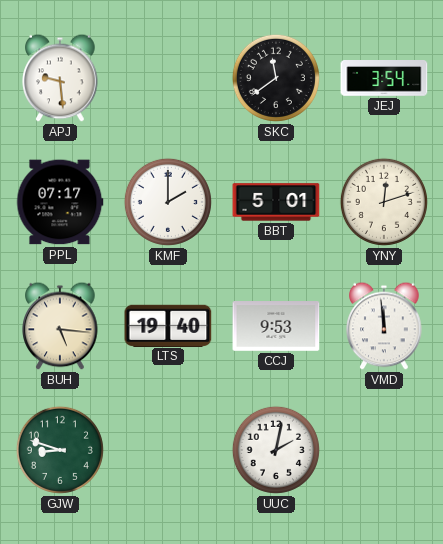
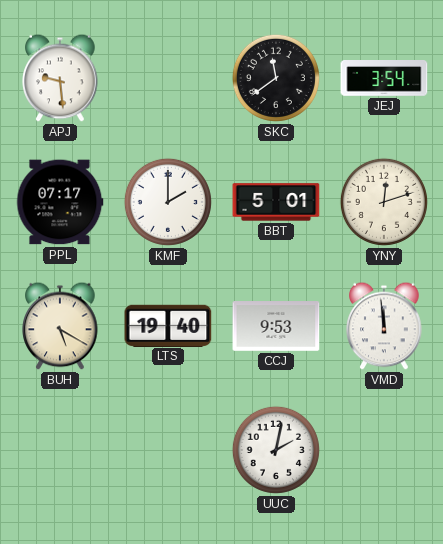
BUH: 5:16 -> 5:20
GJW: 8:48 -> none
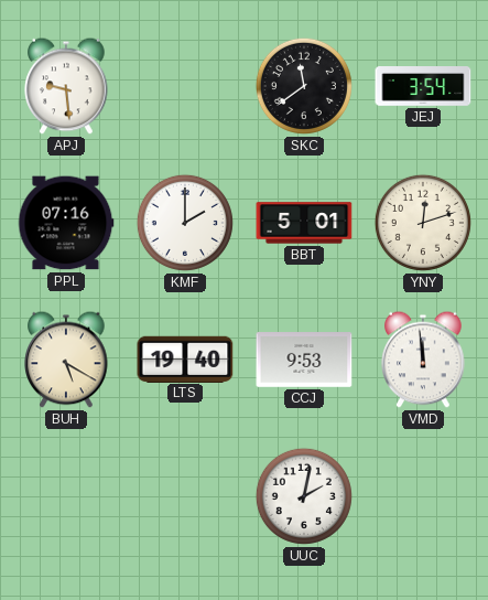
PPL: 07:17 -> 07:16
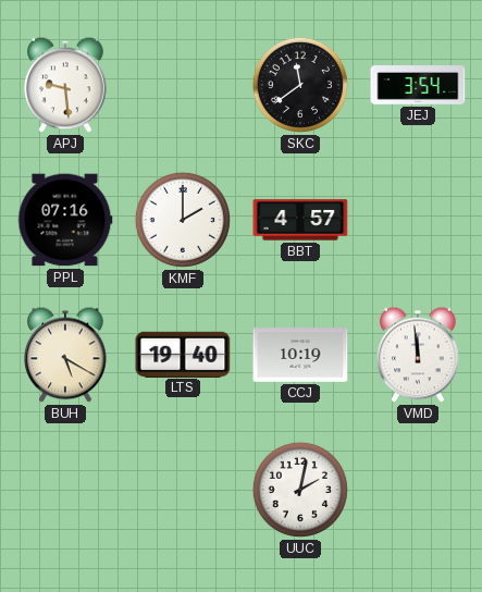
BBT: 5:01 -> 4:57
YNY: 12:12 -> none
CCJ: 9:53 -> 10:19
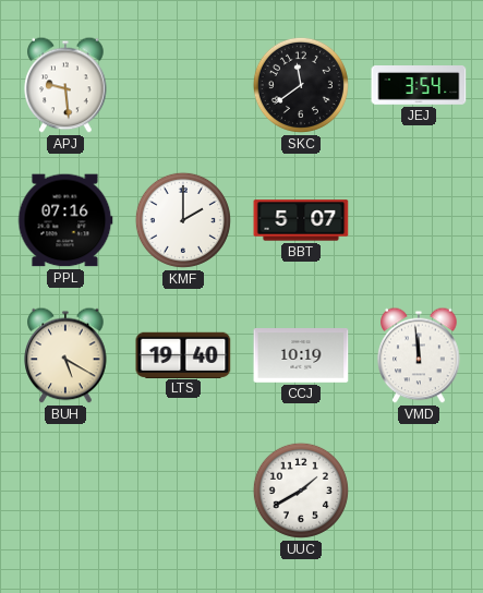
BBT: 4:57 -> 5:07
UUC: 2:02 -> 1:40
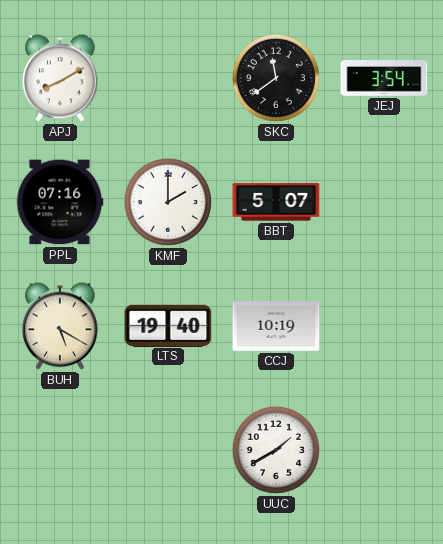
APJ: 9:29 -> 8:10
VMD: 11:59 -> none
